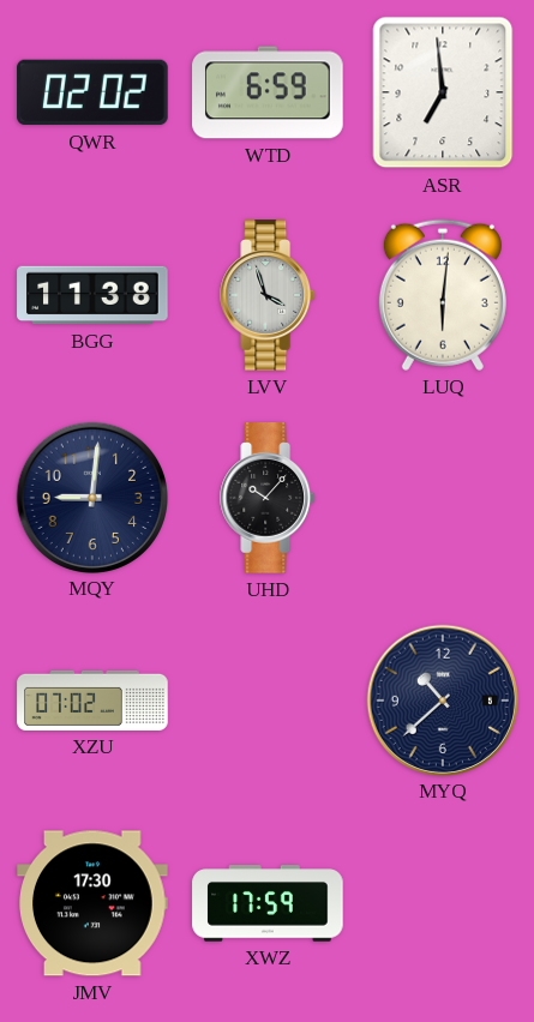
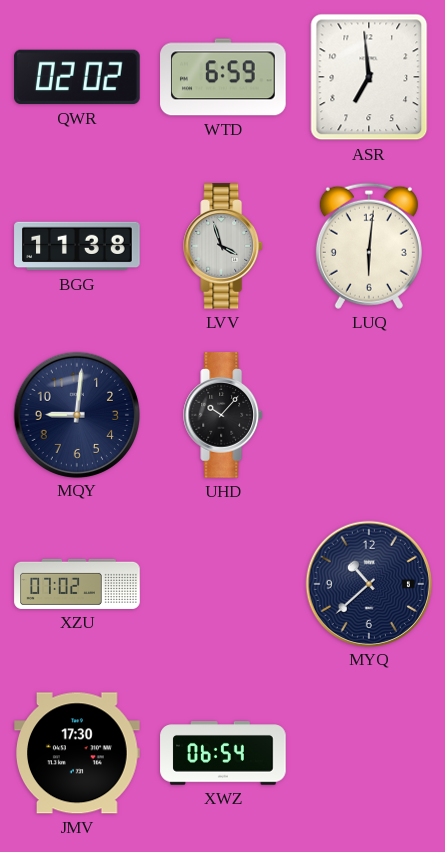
XWZ: 17:59 -> 06:54
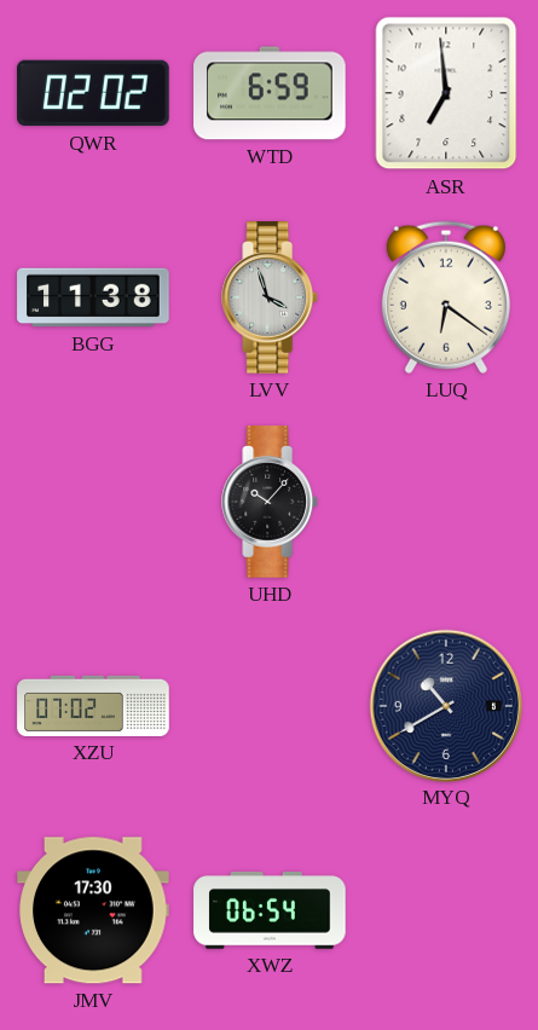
LUQ: 6:01 -> 6:21
MQY: 9:01 -> none
MYQ: 10:38 -> 10:40
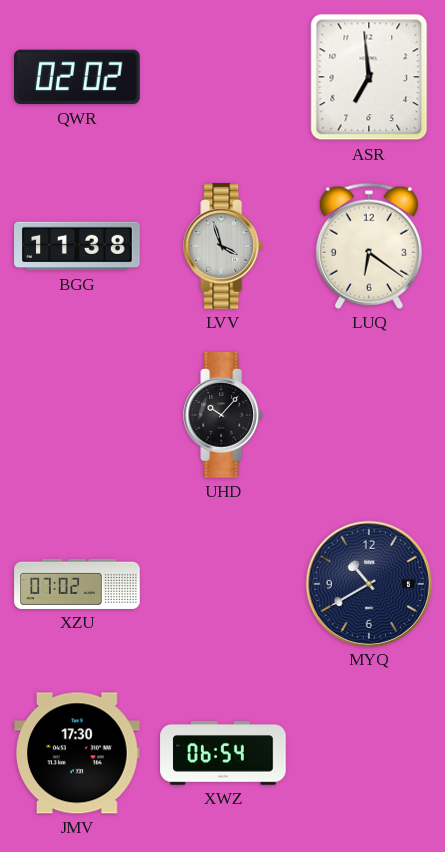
WTD: 6:59 -> none
